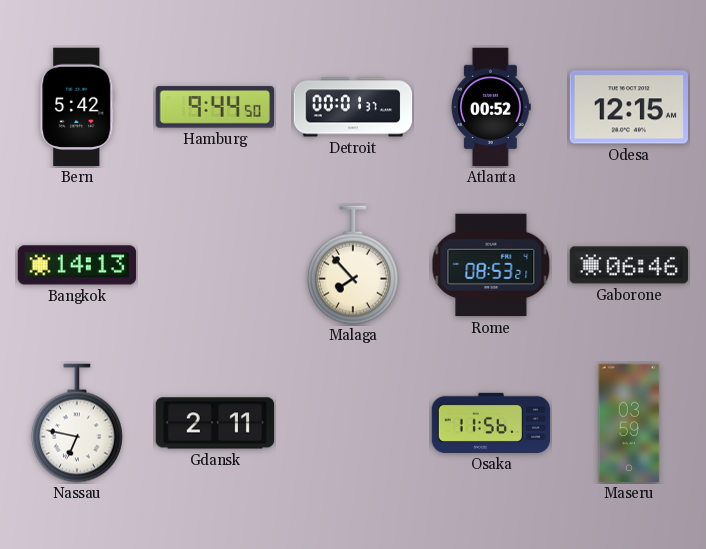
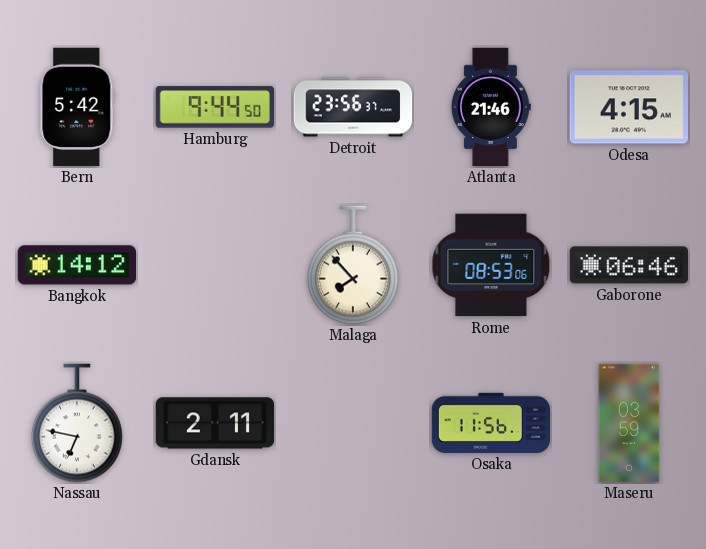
Detroit: 00:01 -> 23:56
Atlanta: 00:52 -> 21:46
Odesa: 12:15 -> 4:15
Bangkok: 14:13 -> 14:12
Rome: 08:53:21 -> 08:53:06
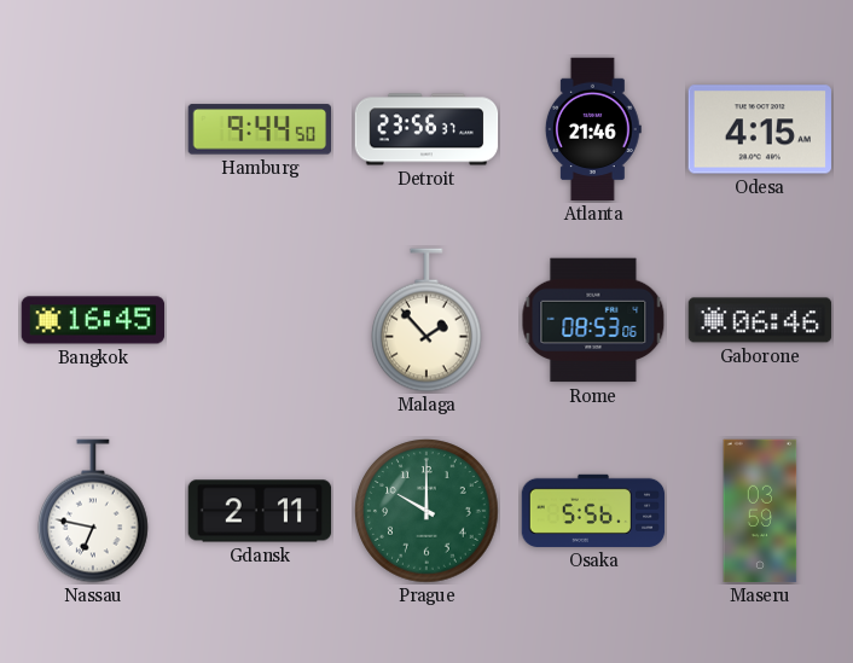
Bern: 5:42 -> none
Bangkok: 14:12 -> 16:45
Malaga: 7:53 -> 1:53
Prague: none -> 10:00
Osaka: 11:56 -> 5:56
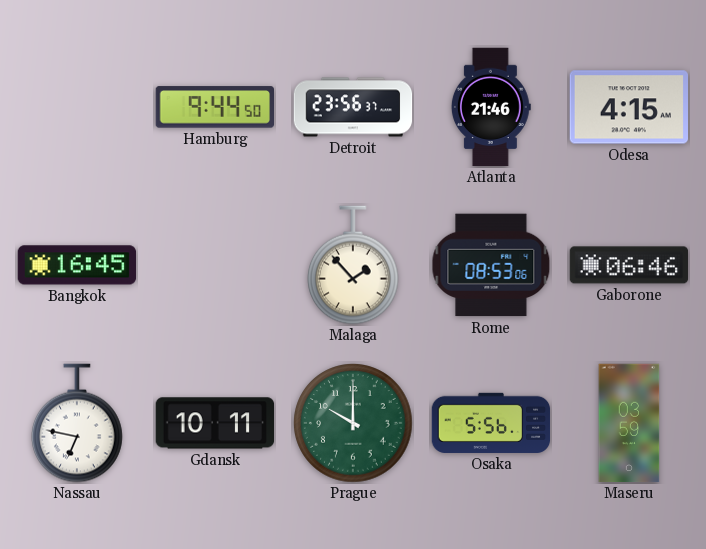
Gdansk: 2:11 -> 10:11
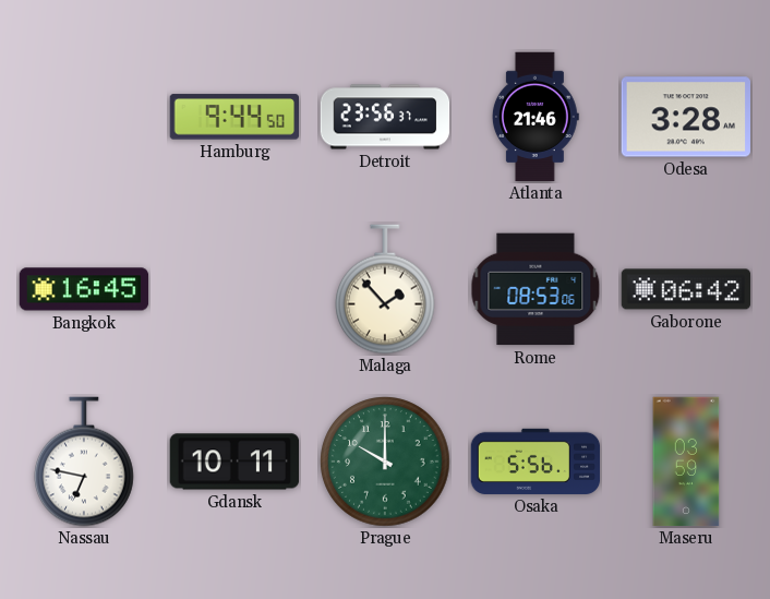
Odesa: 4:15 -> 3:28
Gaborone: 06:46 -> 06:42
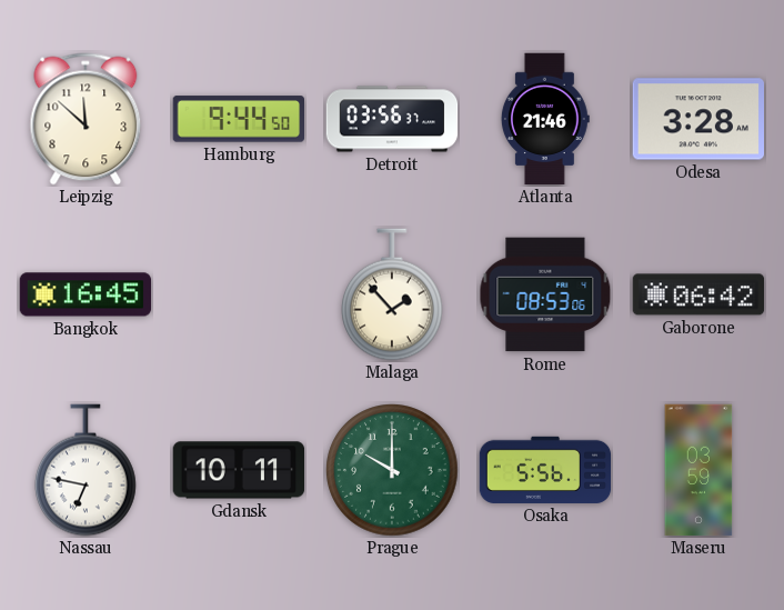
Leipzig: none -> 11:52
Detroit: 23:56 -> 03:56
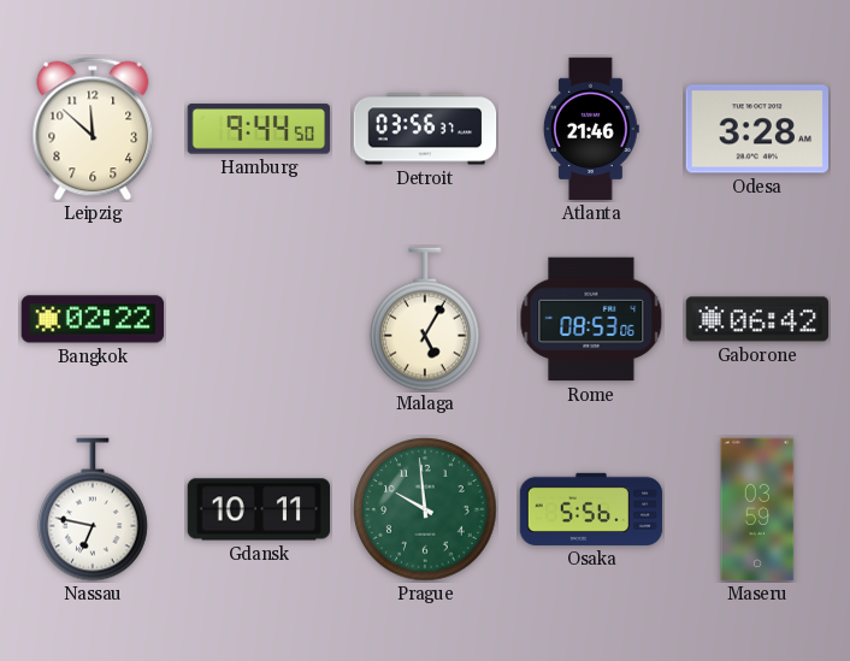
Bangkok: 16:45 -> 02:22
Malaga: 1:53 -> 5:05
Prague: 10:00 -> 9:59
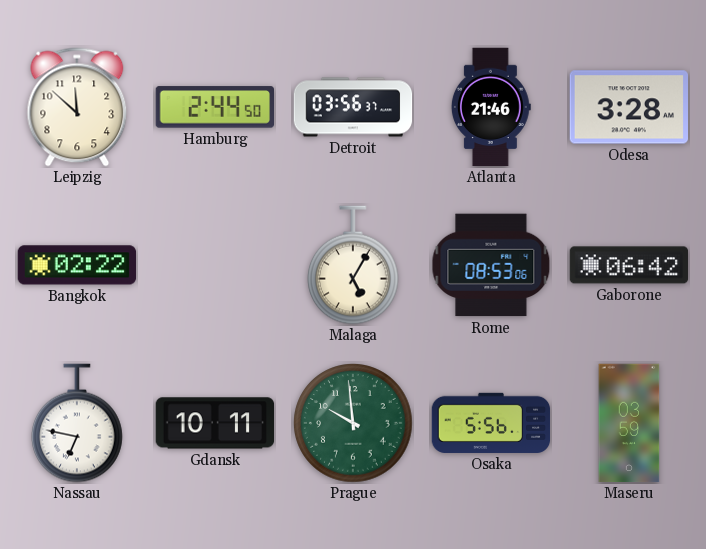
Hamburg: 9:44 -> 2:44
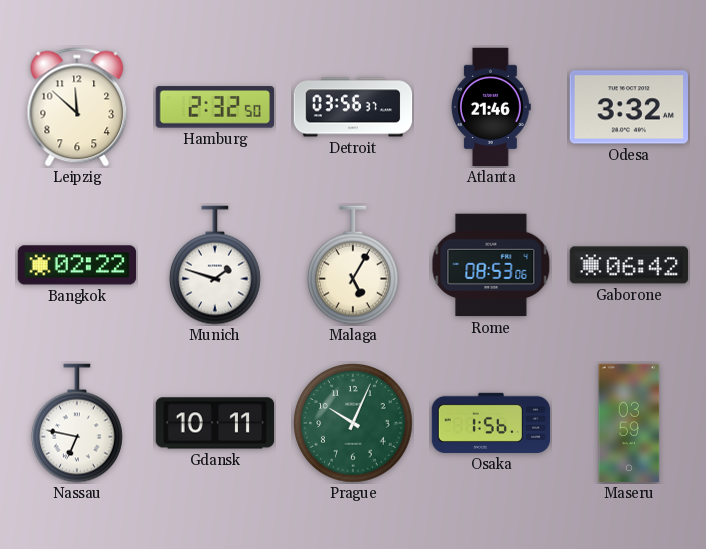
Hamburg: 2:44 -> 2:32
Odesa: 3:28 -> 3:32
Munich: none -> 1:48
Prague: 9:59 -> 10:04
Osaka: 5:56 -> 1:56
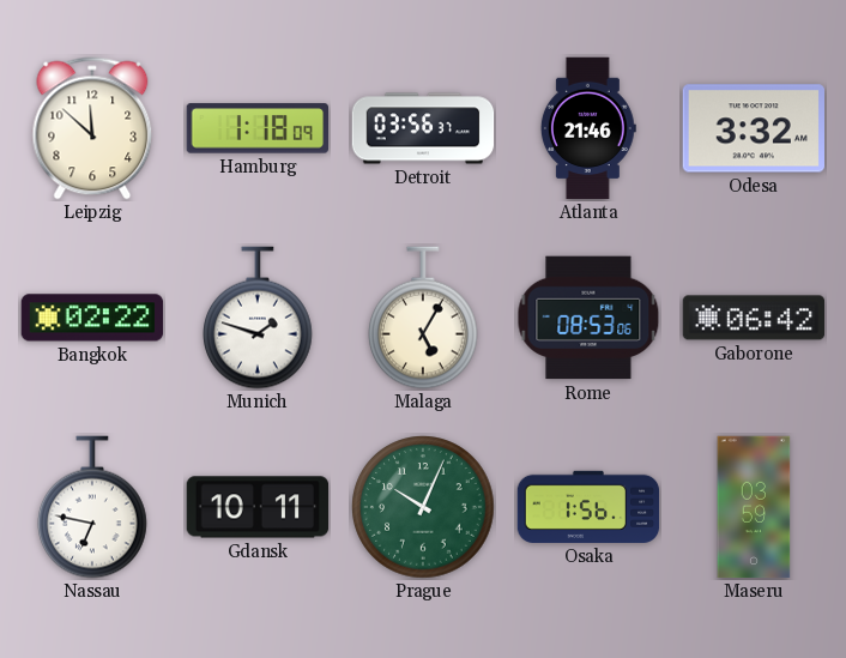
Hamburg: 2:32 -> 1:18
